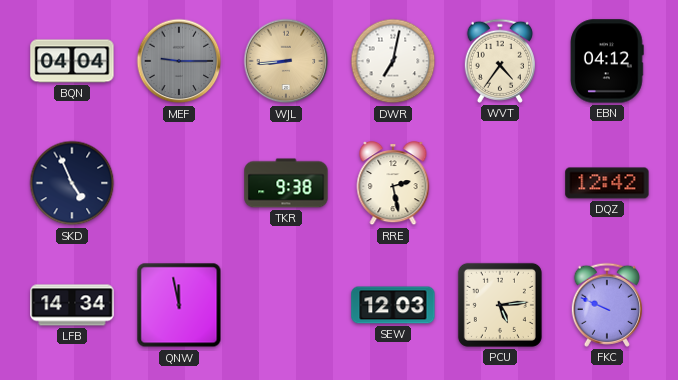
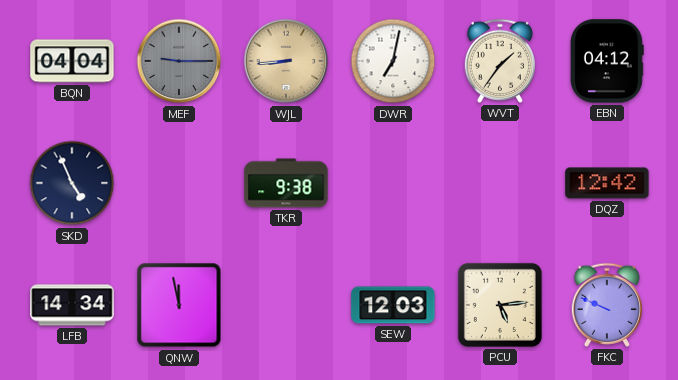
WVT: 4:36 -> 1:36
RRE: 2:28 -> none
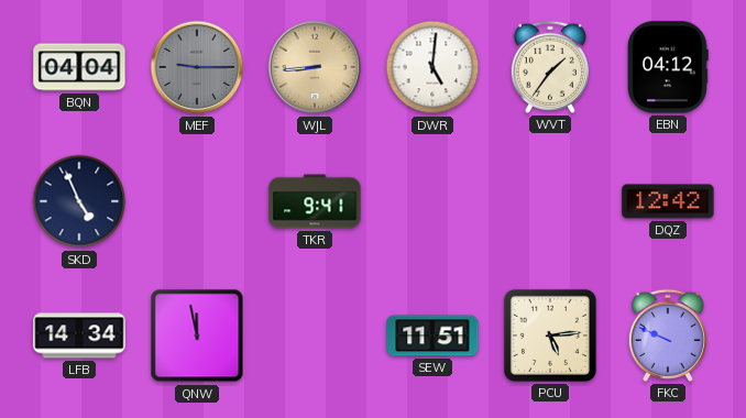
DWR: 7:02 -> 5:01
TKR: 9:38 -> 9:41
SEW: 12:03 -> 11:51
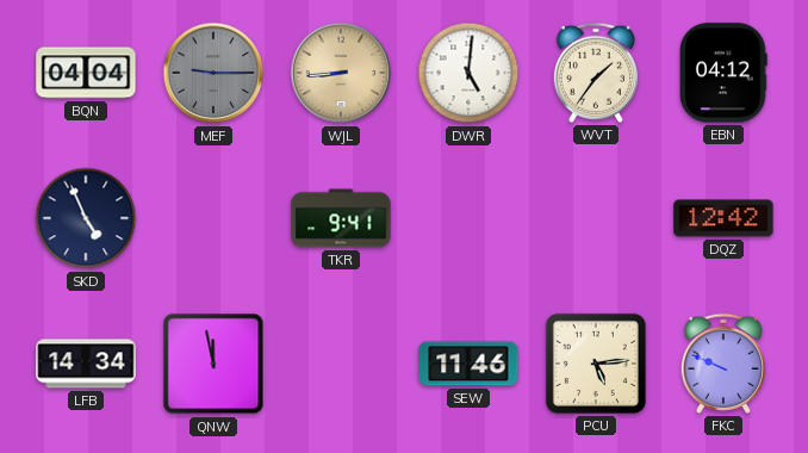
SEW: 11:51 -> 11:46
